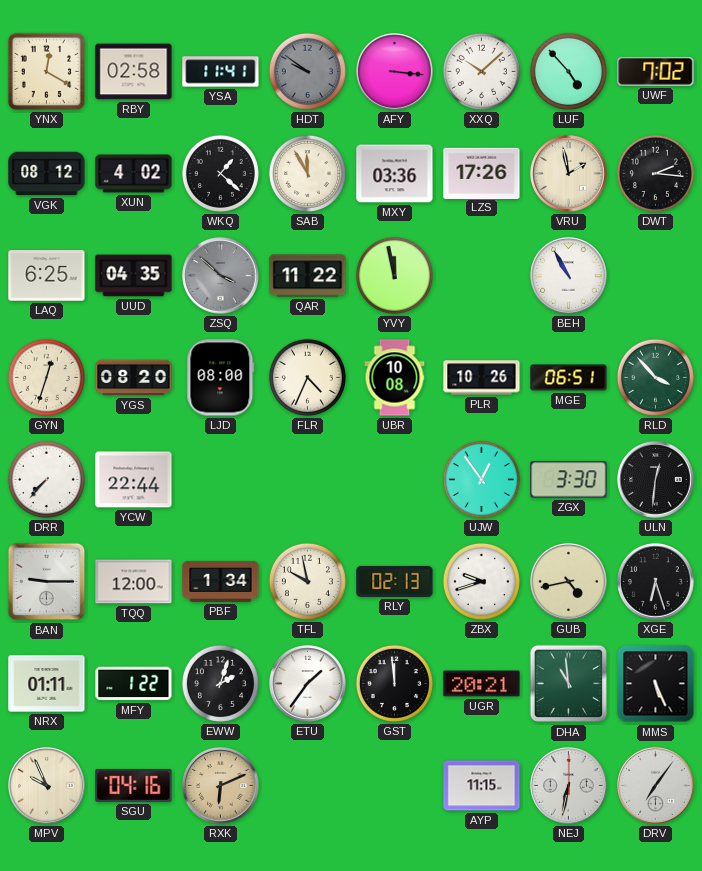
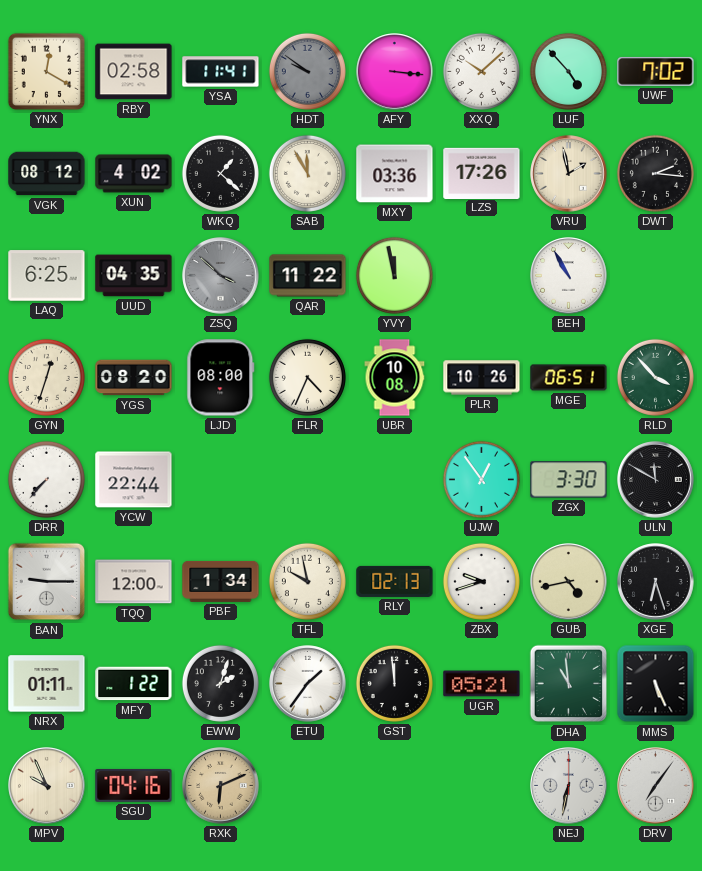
ULN: 12:31 -> 11:50
UGR: 20:21 -> 05:21
AYP: 11:15 -> none
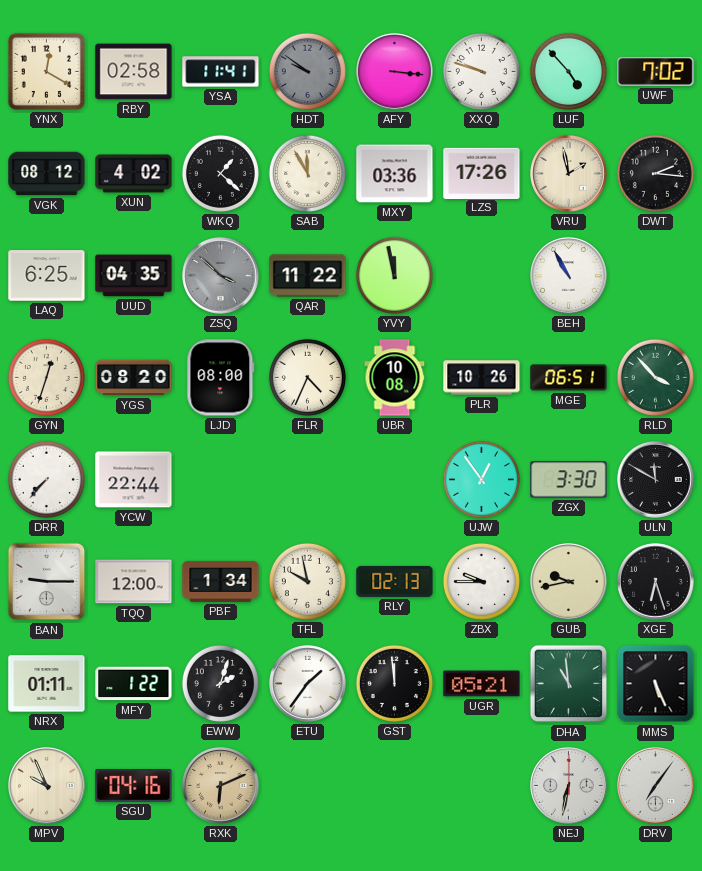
XXQ: 10:08 -> 9:48
ZBX: 9:42 -> 9:45
GUB: 4:43 -> 9:43
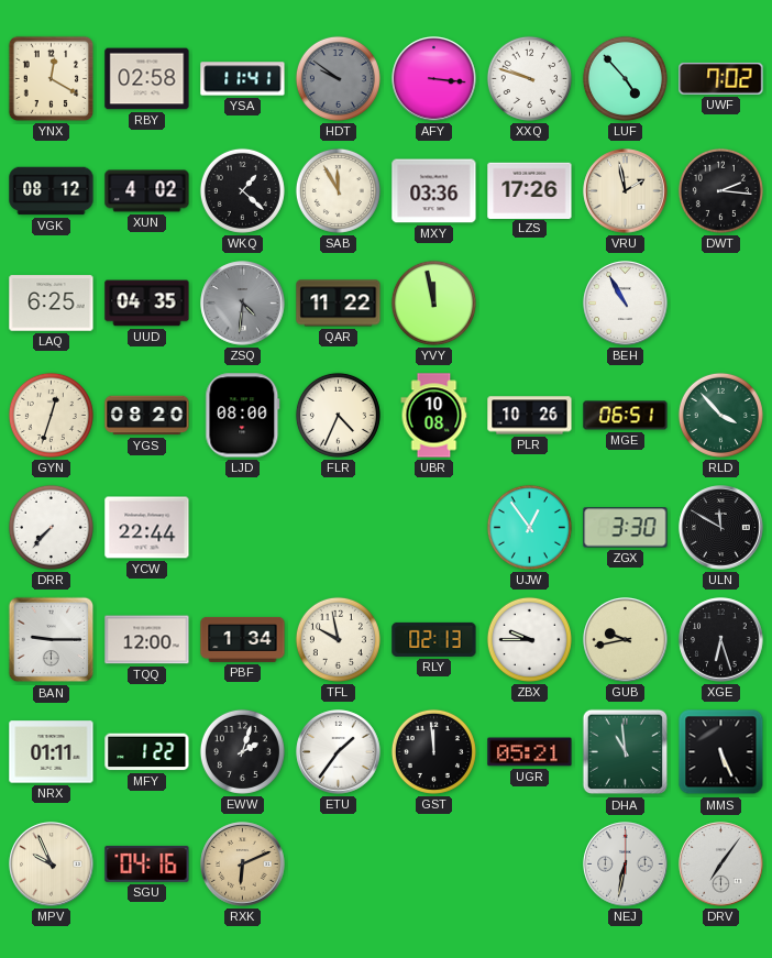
ZSQ: 3:52 -> 4:31
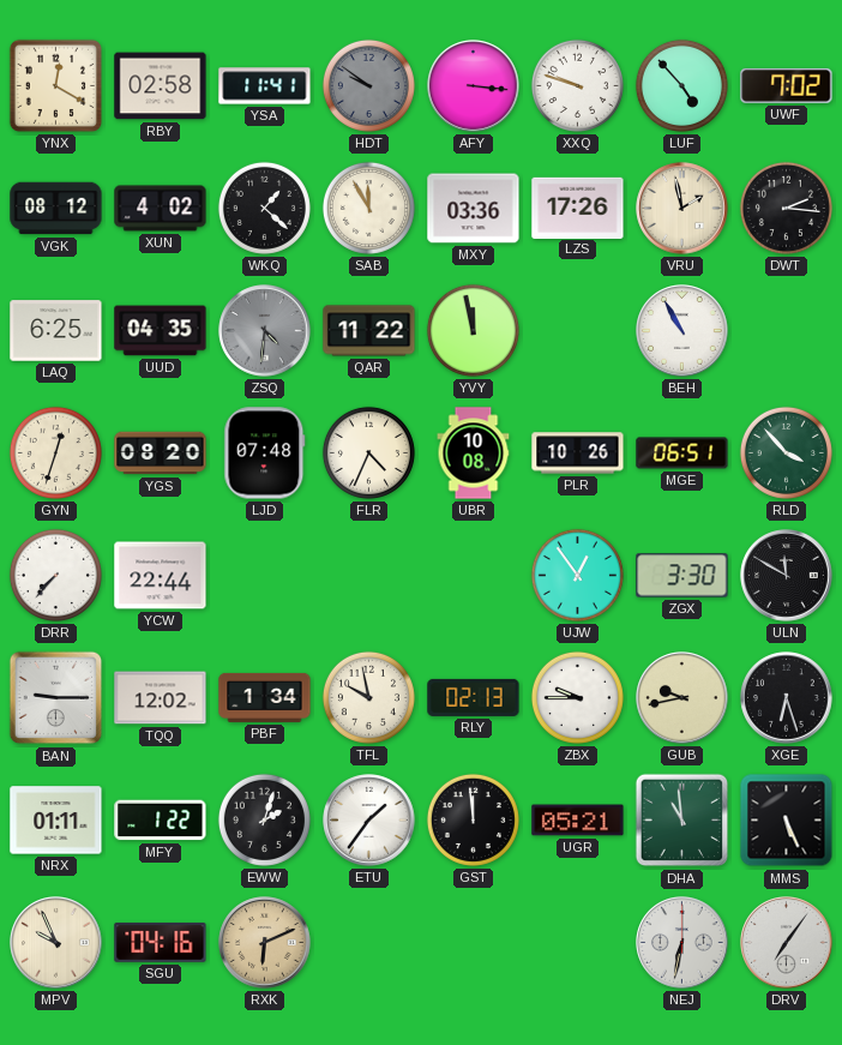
LJD: 08:00 -> 07:48
TQQ: 12:00 -> 12:02
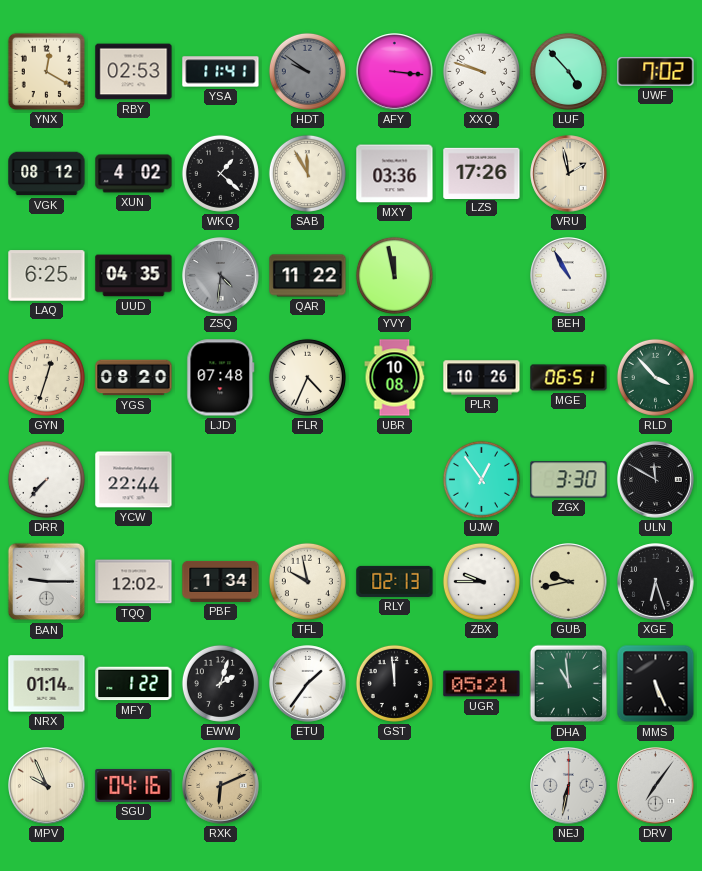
RBY: 02:58 -> 02:53
DWT: 2:16 -> none
NRX: 01:11 -> 01:14
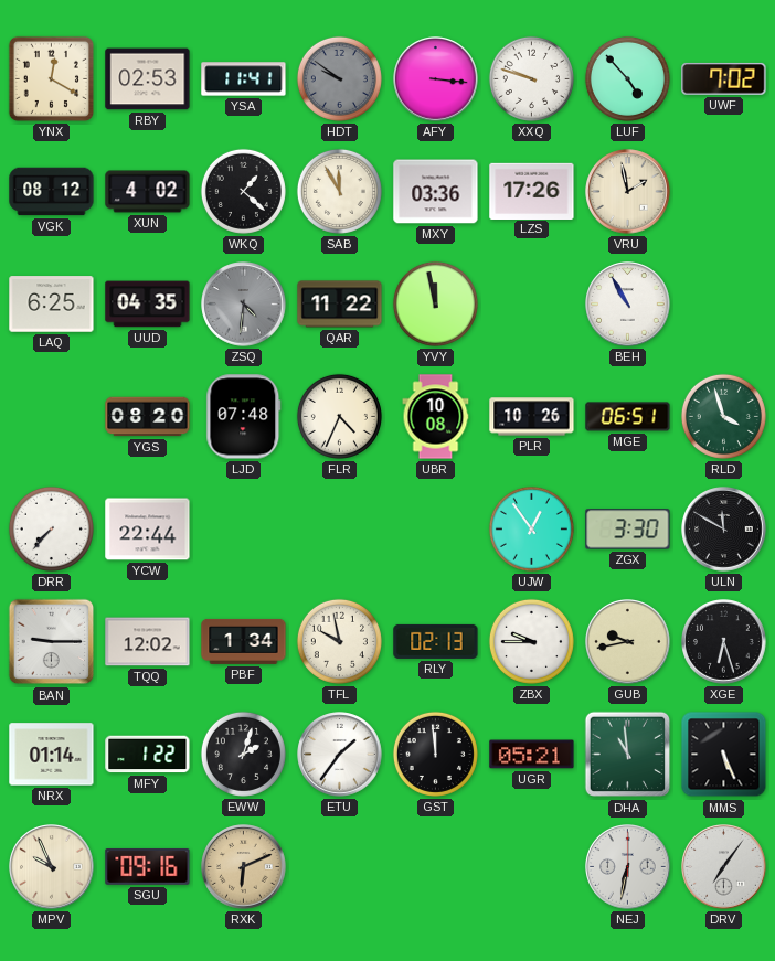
GYN: 12:33 -> none
RLD: 3:53 -> 3:57
SGU: 04:16 -> 09:16
